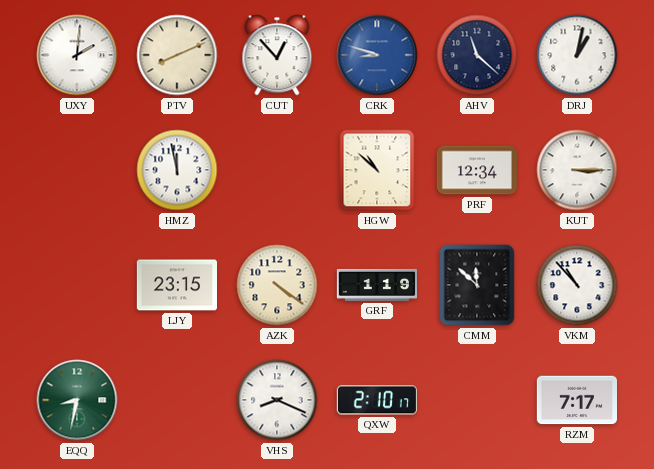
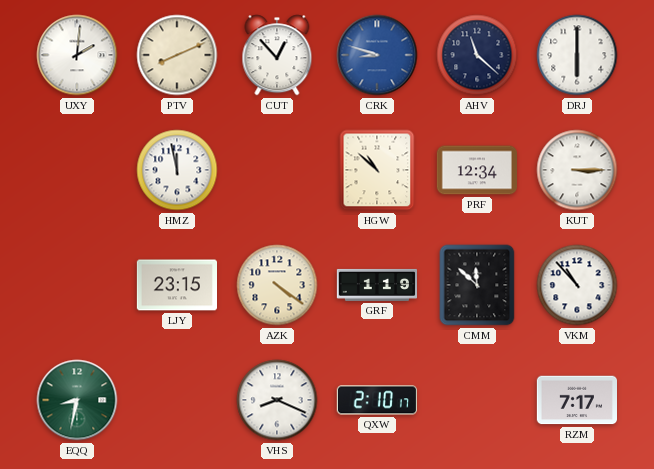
DRJ: 1:02 -> 6:00
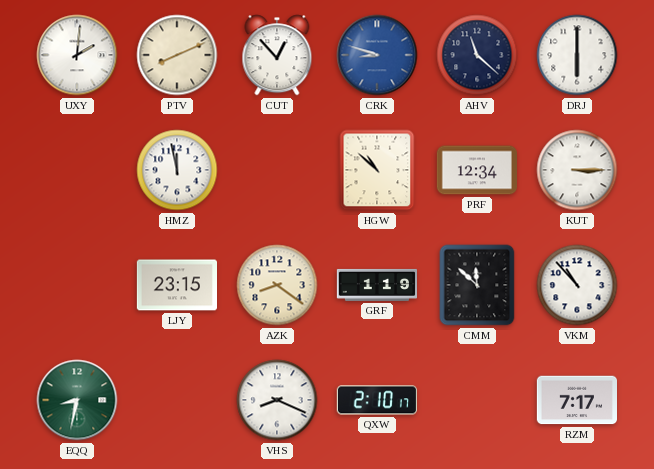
AZK: 4:21 -> 8:21
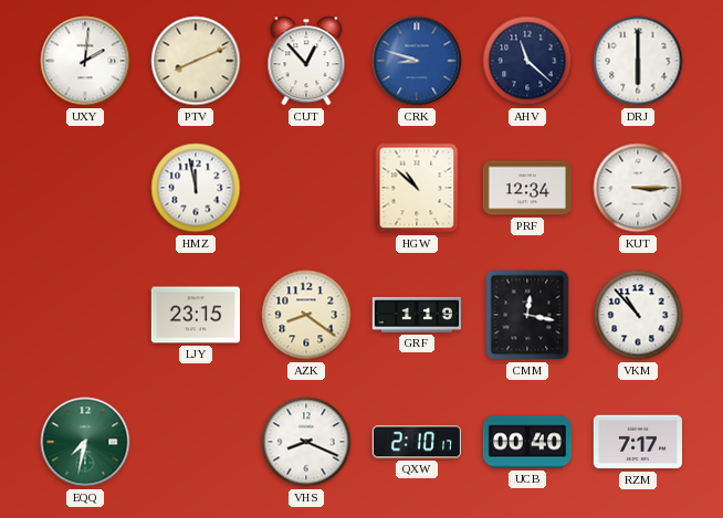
CMM: 11:52 -> 12:17
EQQ: 8:32 -> 7:32
UCB: none -> 00:40
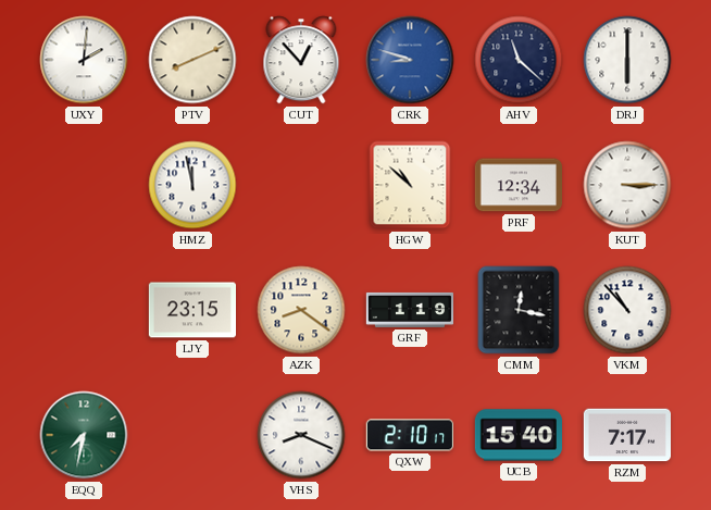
UCB: 00:40 -> 15:40
